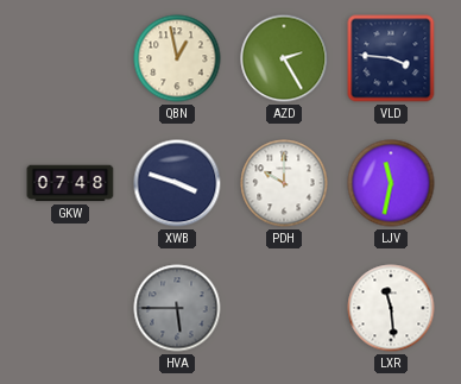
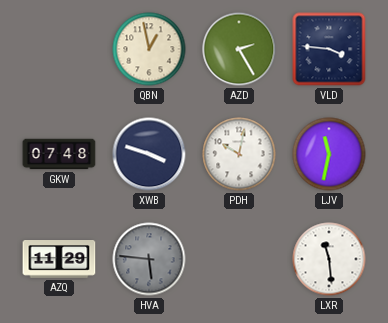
PDH: 10:00 -> 10:02
AZQ: none -> 11:29
HVA: 5:45 -> 5:46
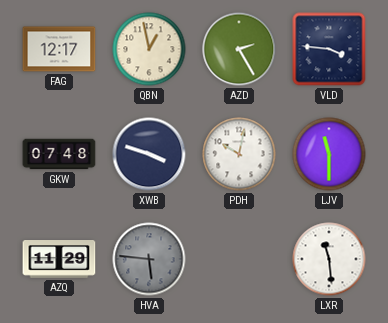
FAG: none -> 12:17
LJV: 11:32 -> 11:30
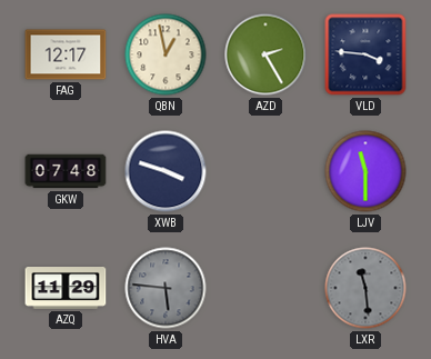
PDH: 10:02 -> none
LXR dial: white -> grey
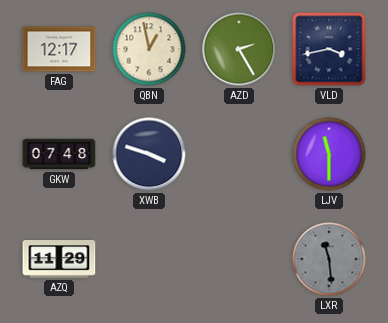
VLD: 3:46 -> 3:43
HVA: 5:46 -> none
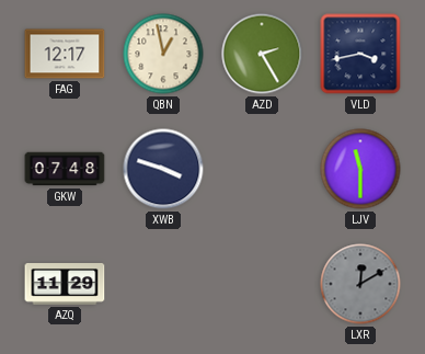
LXR: 11:29 -> 12:10
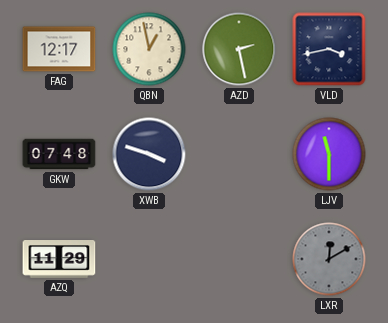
AZD: 2:25 -> 2:28
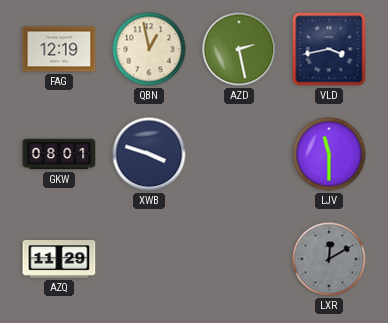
FAG: 12:17 -> 12:19
GKW: 07:48 -> 08:01
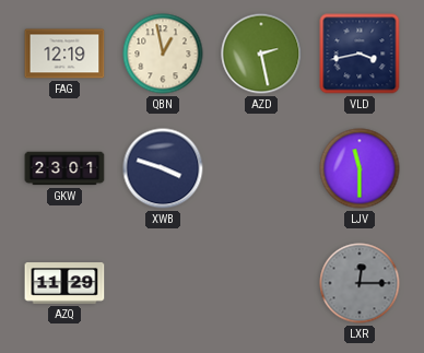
GKW: 08:01 -> 23:01
LXR: 12:10 -> 12:15
